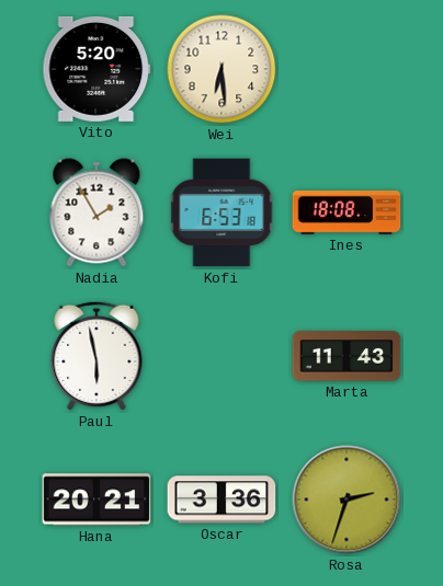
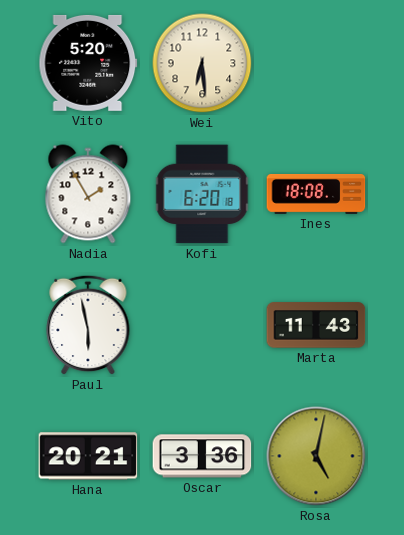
Kofi: 6:53 -> 6:20
Rosa: 2:33 -> 5:02
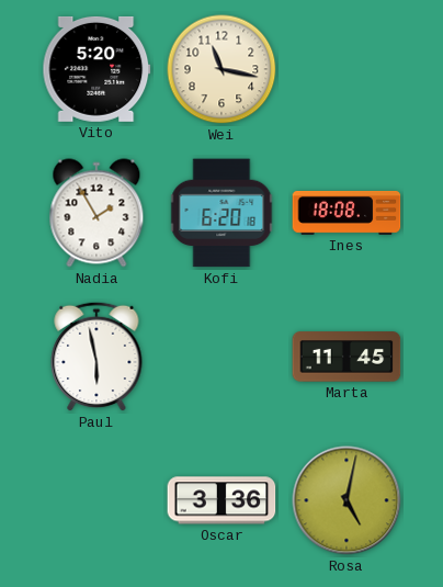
Wei: 6:29 -> 11:17
Marta: 11:43 -> 11:45
Hana: 20:21 -> none
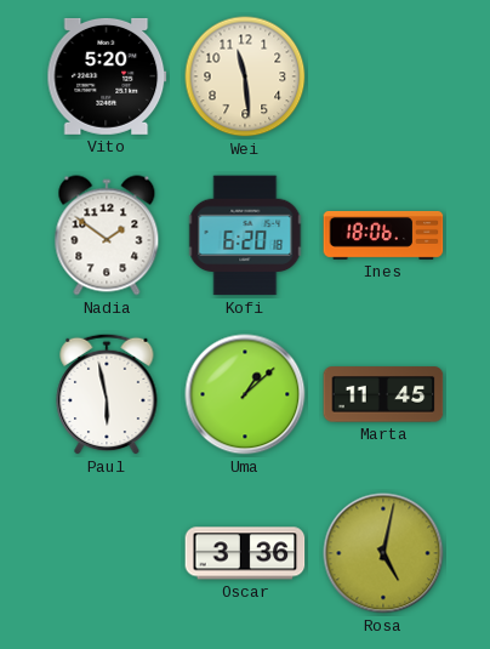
Wei: 11:17 -> 11:29
Nadia: 1:55 -> 1:51
Ines: 18:08 -> 18:06
Uma: none -> 1:08
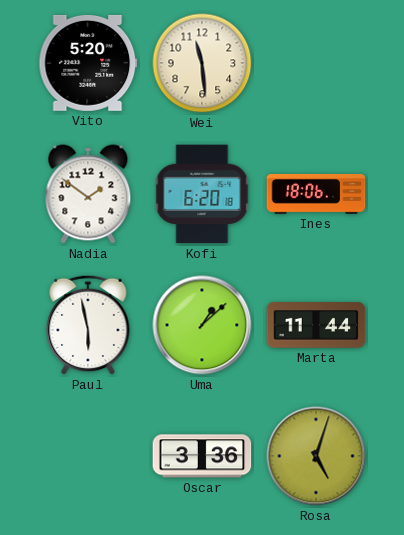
Marta: 11:45 -> 11:44
Rosa: 5:02 -> 5:03
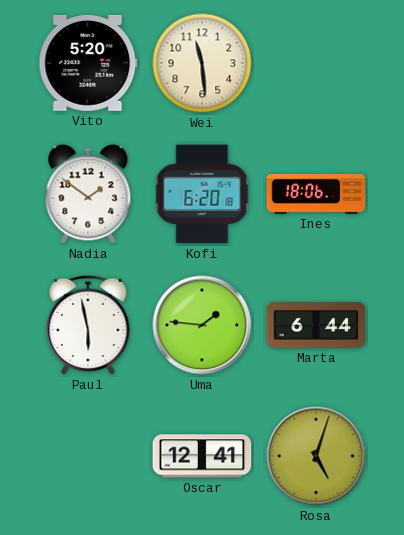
Uma: 1:08 -> 1:46
Marta: 11:44 -> 6:44
Oscar: 3:36 -> 12:41
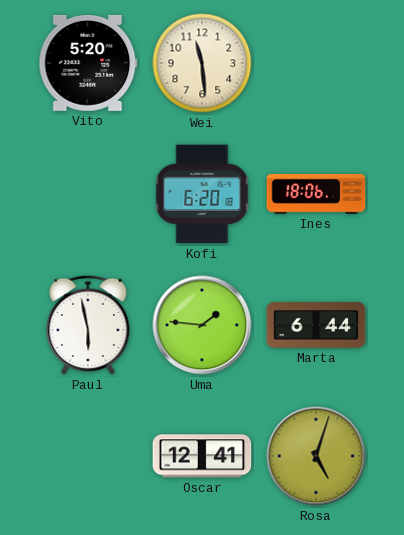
Nadia: 1:51 -> none
